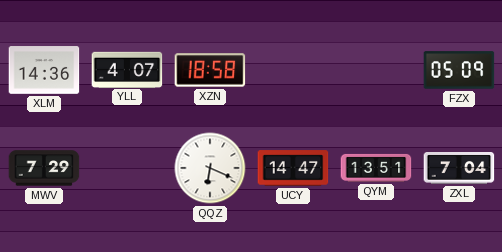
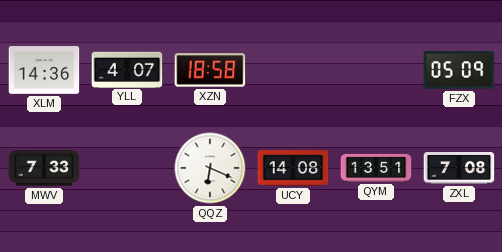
MWV: 7:29 -> 7:33
UCY: 14:47 -> 14:08
ZXL: 7:04 -> 7:08
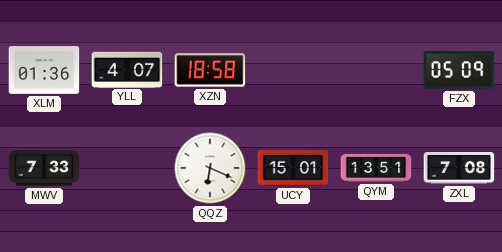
XLM: 14:36 -> 01:36
UCY: 14:08 -> 15:01
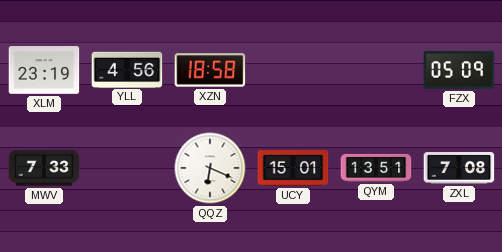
XLM: 01:36 -> 23:19
YLL: 4:07 -> 4:56
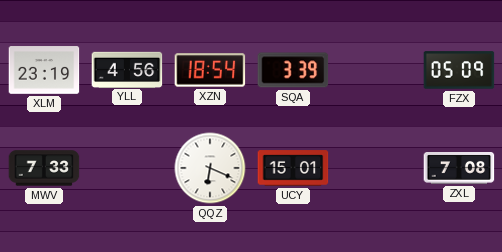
XZN: 18:58 -> 18:54
SQA: none -> 3:39
QYM: 13:51 -> none
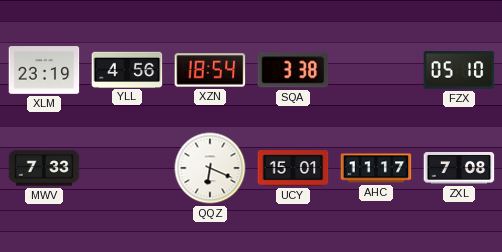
SQA: 3:39 -> 3:38
FZX: 05:09 -> 05:10
AHC: none -> 11:17
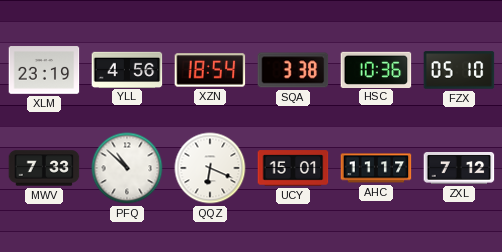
HSC: none -> 10:36
PFQ: none -> 10:52
ZXL: 7:08 -> 7:12
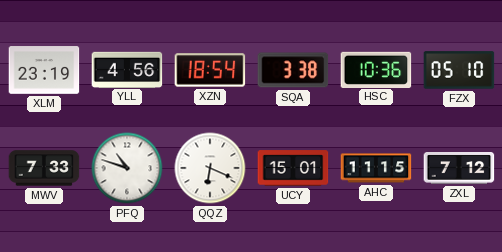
PFQ: 10:52 -> 10:48
AHC: 11:17 -> 11:15
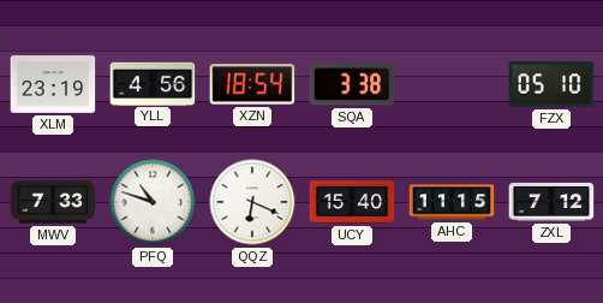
HSC: 10:36 -> none
UCY: 15:01 -> 15:40
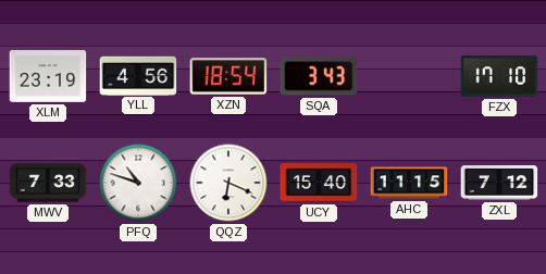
SQA: 3:38 -> 3:43
FZX: 05:10 -> 17:10
